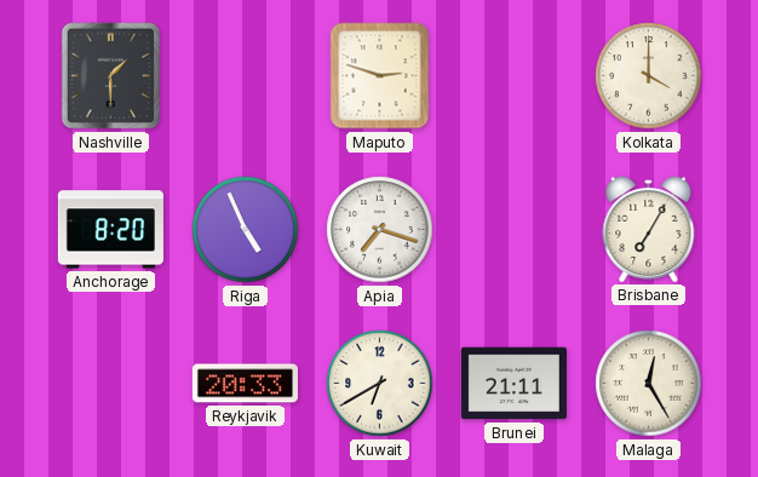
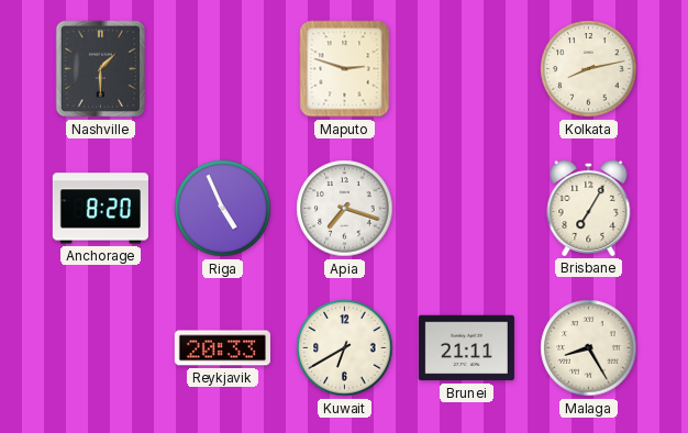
Kolkata: 4:00 -> 8:13
Malaga: 12:25 -> 8:25
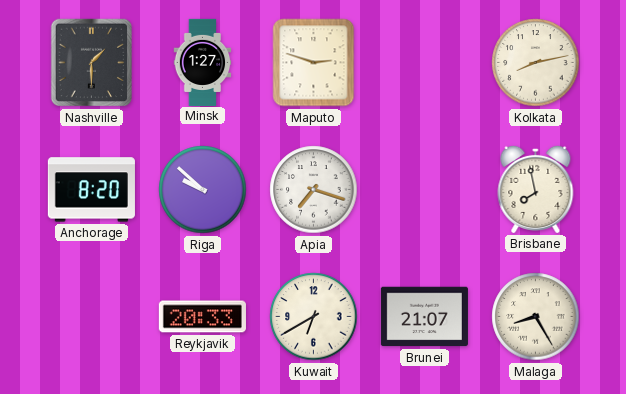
Minsk: none -> 1:27
Riga: 4:56 -> 9:52
Brisbane: 7:05 -> 7:58
Brunei: 21:11 -> 21:07
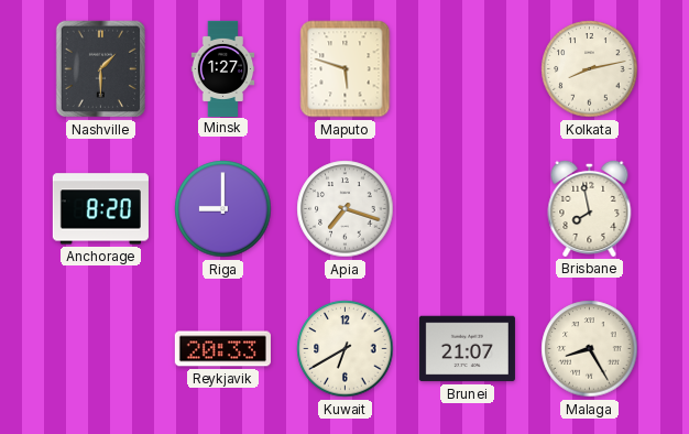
Maputo: 2:48 -> 5:48
Riga: 9:52 -> 9:00
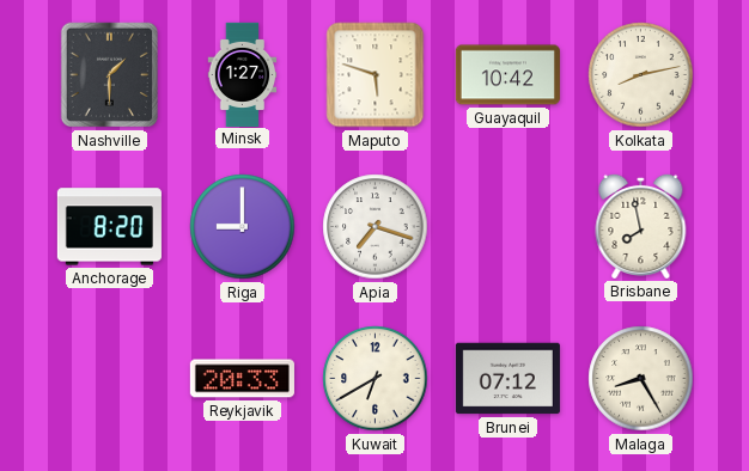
Guayaquil: none -> 10:42
Brunei: 21:07 -> 07:12
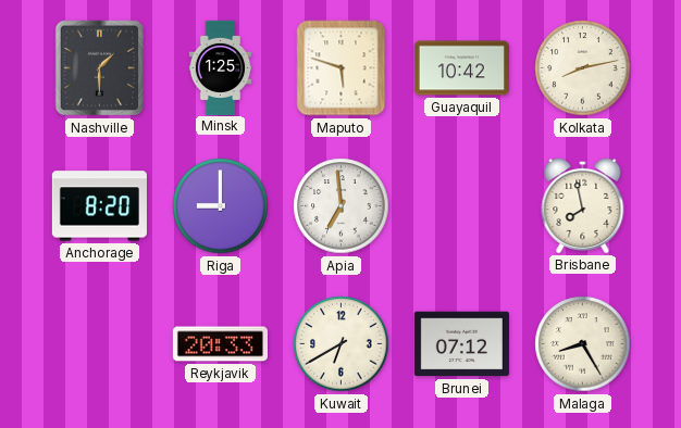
Minsk: 1:27 -> 1:25
Apia: 7:18 -> 6:59
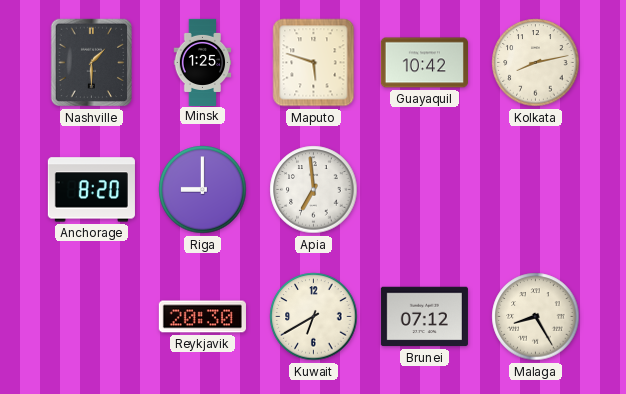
Brisbane: 7:58 -> none
Reykjavik: 20:33 -> 20:30
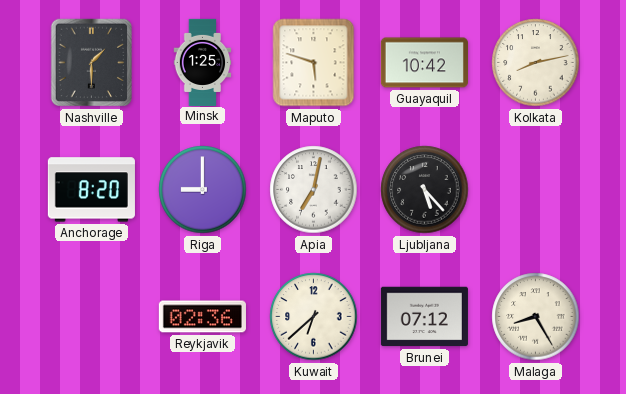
Apia: 6:59 -> 7:02
Ljubljana: none -> 5:23
Reykjavik: 20:30 -> 02:36
Kuwait: 6:40 -> 6:38
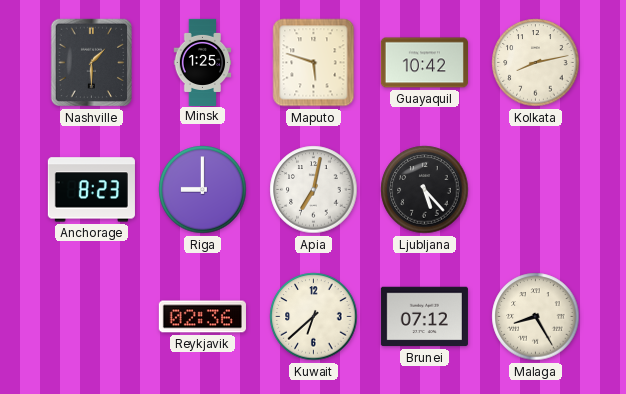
Anchorage: 8:20 -> 8:23
